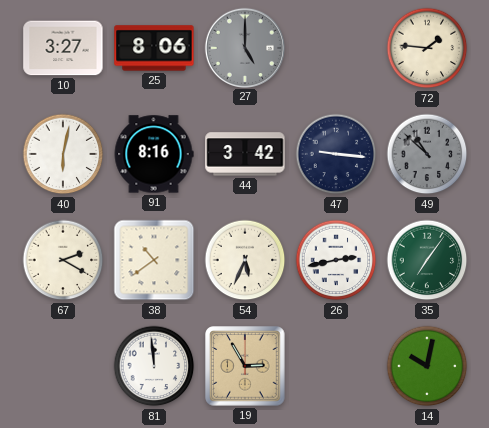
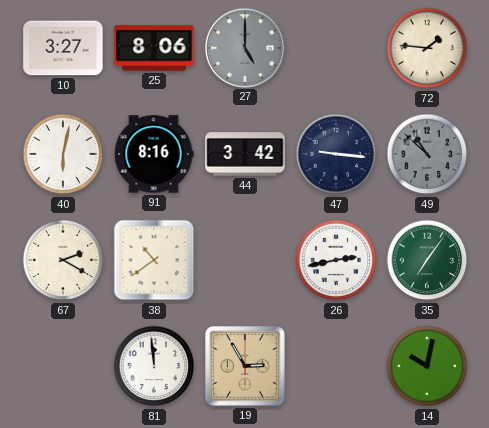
54: 5:34 -> none
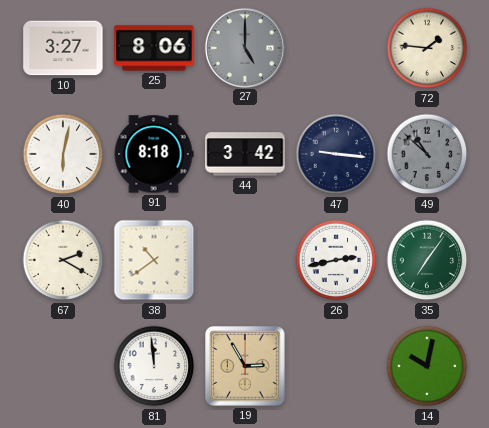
91: 8:16 -> 8:18
